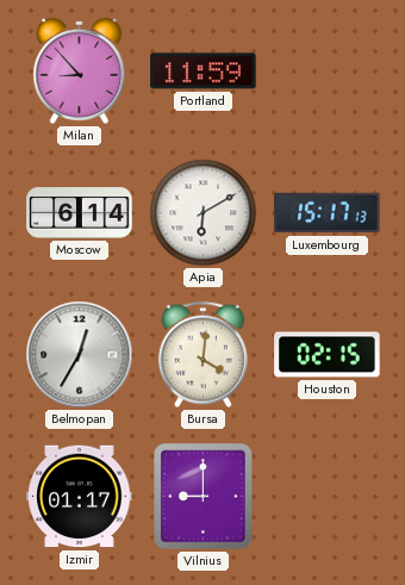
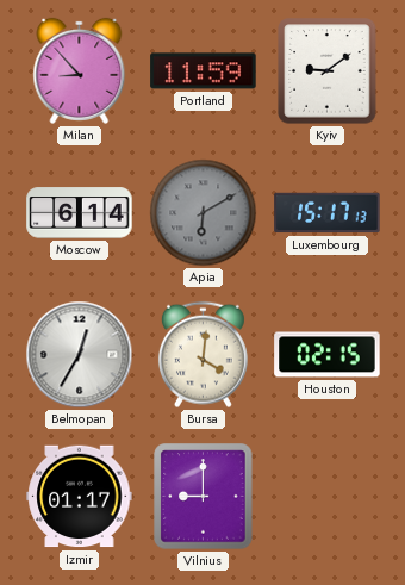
Kyiv: none -> 9:09
Apia dial: white -> grey
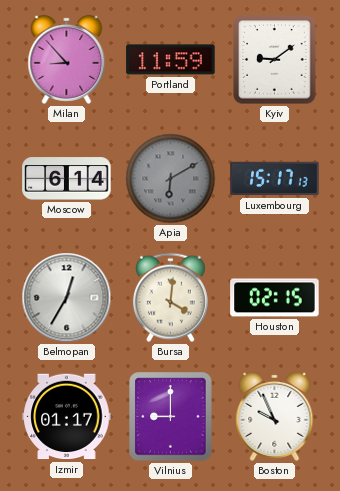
Boston: none -> 9:56
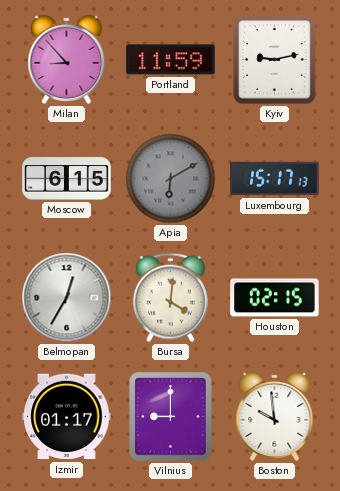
Kyiv: 9:09 -> 9:13
Moscow: 6:14 -> 6:15
Boston: 9:56 -> 9:59
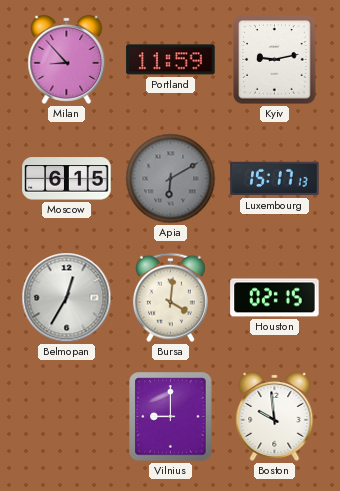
Izmir: 01:17 -> none
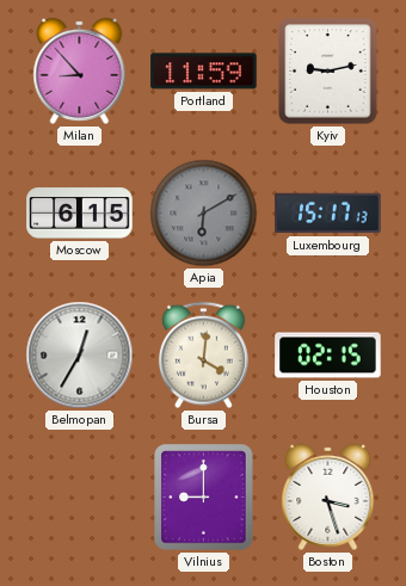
Boston: 9:59 -> 3:27
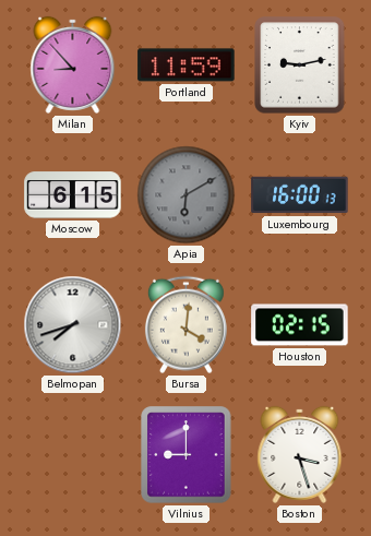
Luxembourg: 15:17 -> 16:00
Belmopan: 12:35 -> 7:42
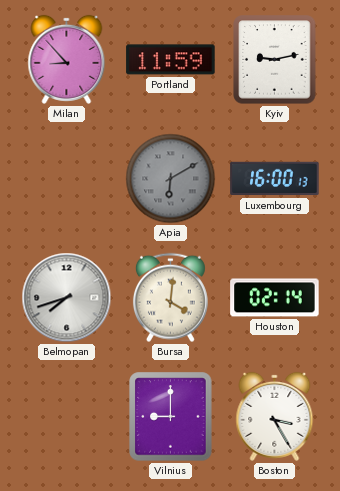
Moscow: 6:15 -> none
Houston: 02:15 -> 02:14
Boston: 3:27 -> 3:25
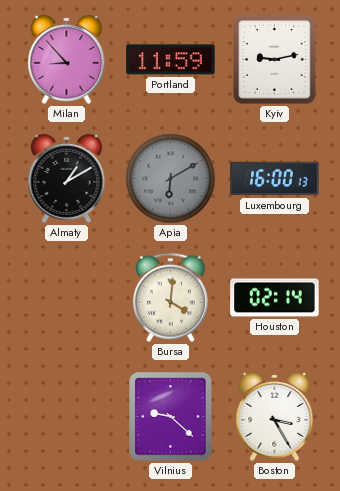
Almaty: none -> 1:10
Belmopan: 7:42 -> none
Vilnius: 9:00 -> 9:22
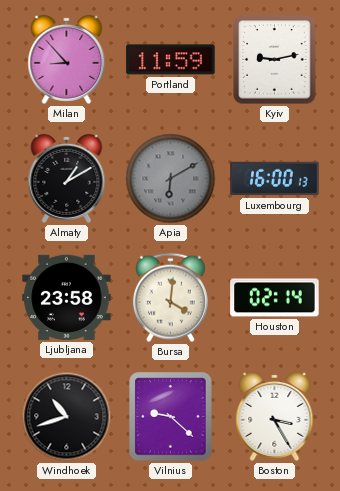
Ljubljana: none -> 23:58
Windhoek: none -> 10:42
